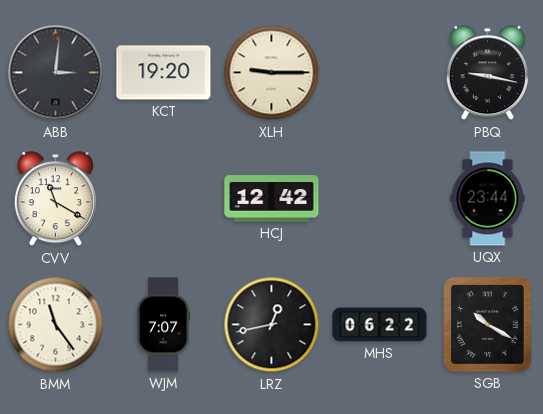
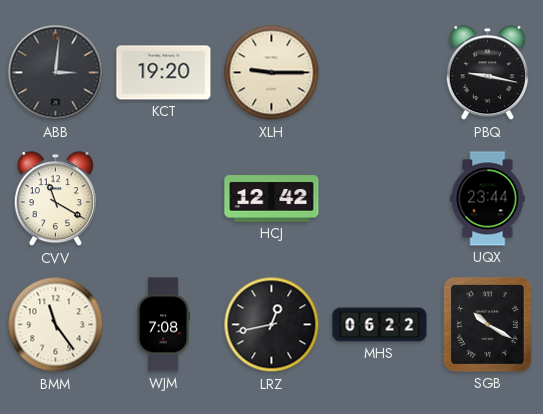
WJM: 7:07 -> 7:08
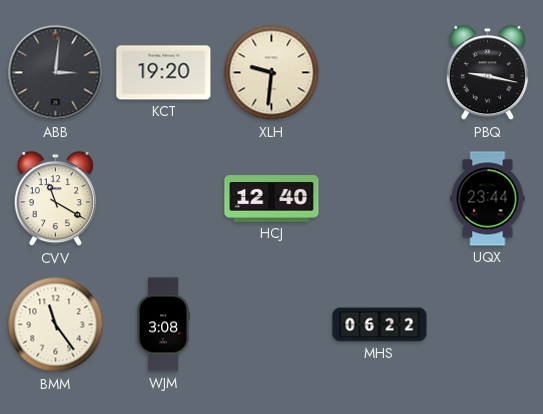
XLH: 9:15 -> 9:31
HCJ: 12:42 -> 12:40
WJM: 7:08 -> 3:08
LRZ: 12:43 -> none
SGB: 10:20 -> none
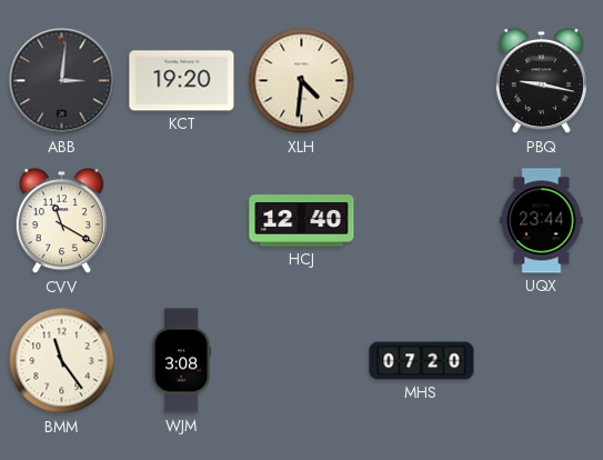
XLH: 9:31 -> 4:31
MHS: 06:22 -> 07:20
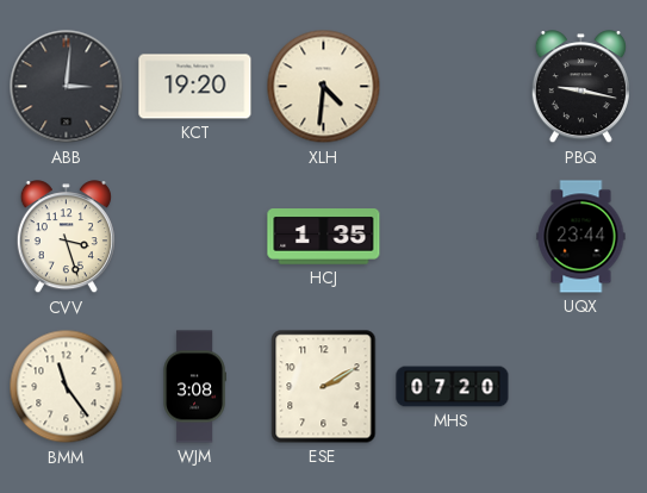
CVV: 11:20 -> 3:27
HCJ: 12:40 -> 1:35
ESE: none -> 2:10
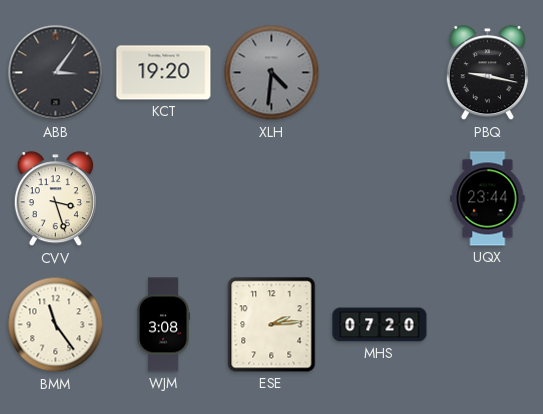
ABB: 3:01 -> 3:06
XLH dial: cream -> grey
HCJ: 1:35 -> none
ESE: 2:10 -> 2:14
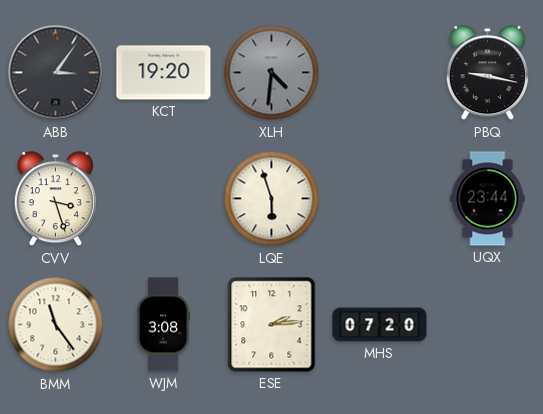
LQE: none -> 5:57
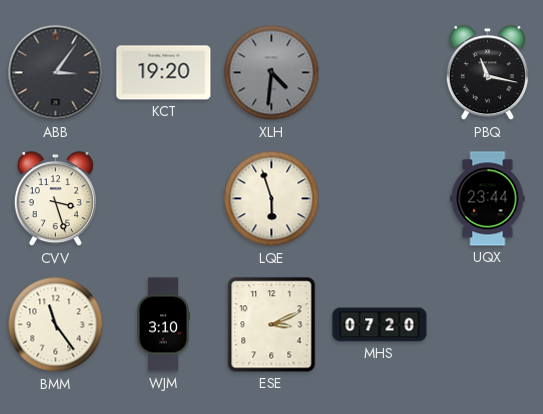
PBQ: 9:17 -> 11:17
WJM: 3:08 -> 3:10
ESE: 2:14 -> 3:11
